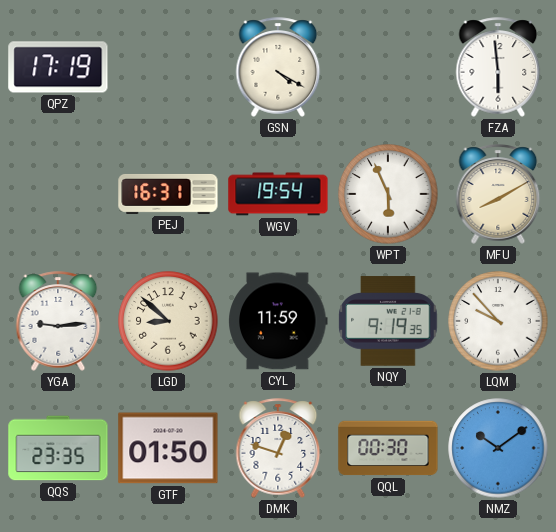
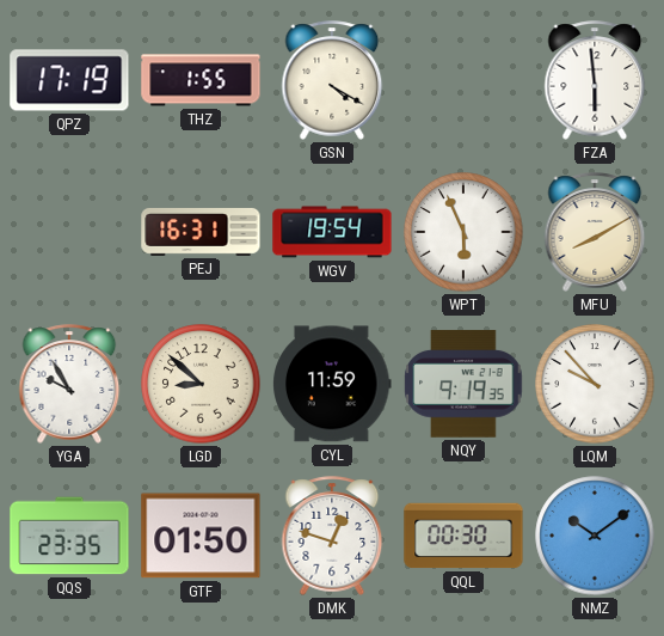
THZ: none -> 1:55
YGA: 9:14 -> 9:55
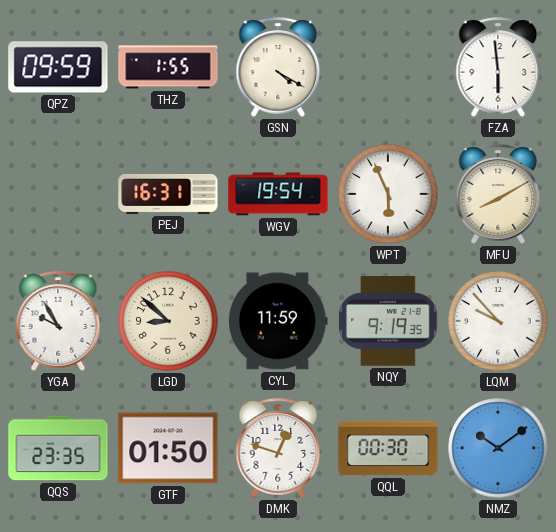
QPZ: 17:19 -> 09:59
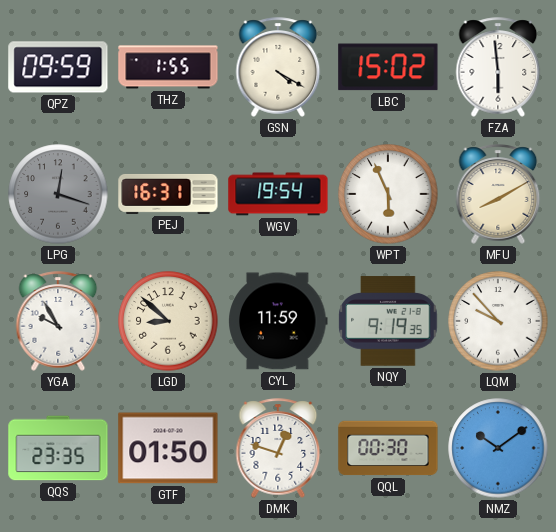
LBC: none -> 15:02
LPG: none -> 12:18
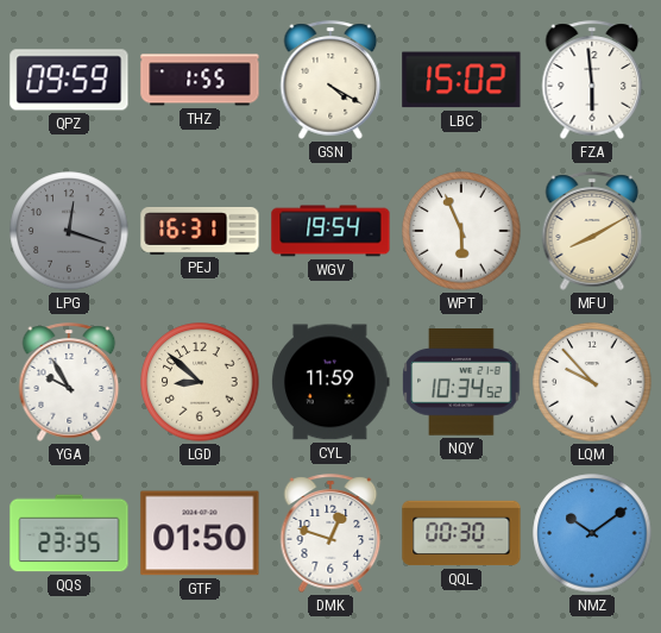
NQY: 9:19 -> 10:34
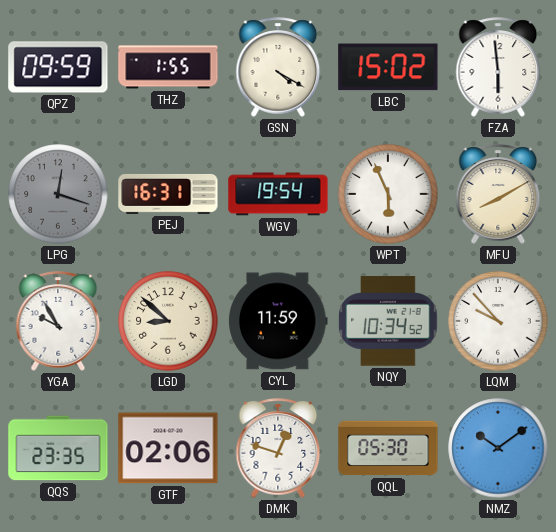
GTF: 01:50 -> 02:06
QQL: 00:30 -> 05:30
